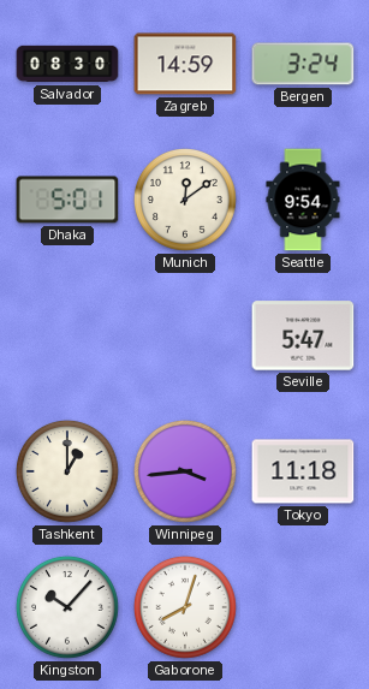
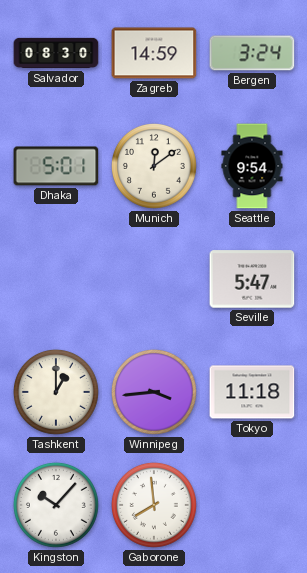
Gaborone: 8:03 -> 7:59
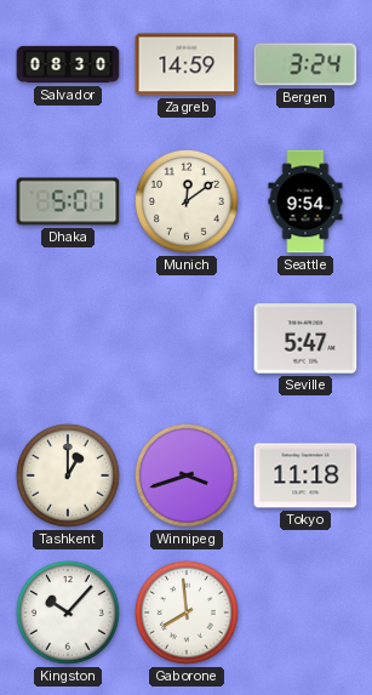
Winnipeg: 3:44 -> 3:42
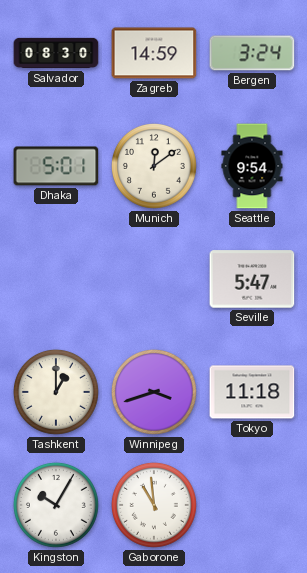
Kingston: 10:07 -> 10:05
Gaborone: 7:59 -> 10:59
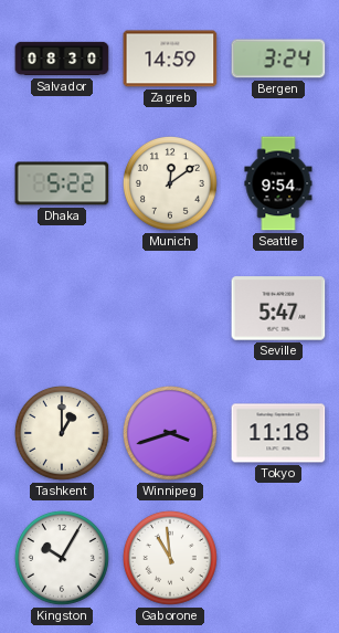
Dhaka: 5:01 -> 5:22
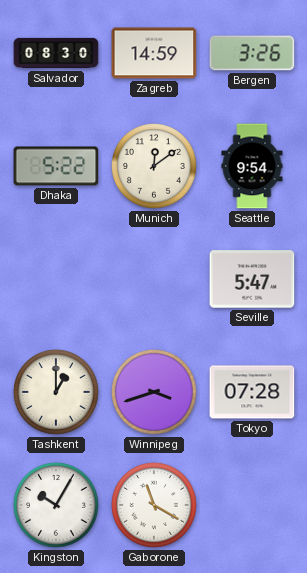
Bergen: 3:24 -> 3:26
Tokyo: 11:18 -> 07:28
Gaborone: 10:59 -> 11:20
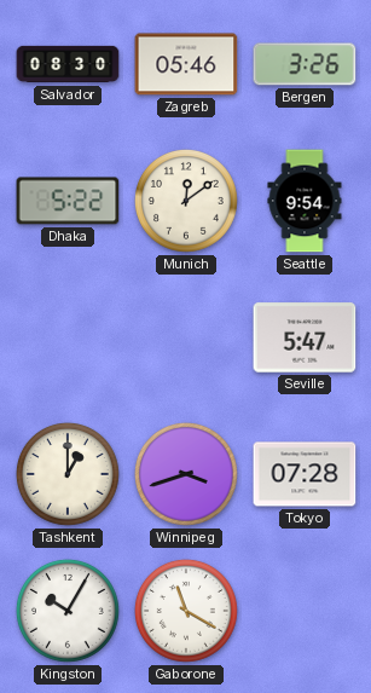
Zagreb: 14:59 -> 05:46
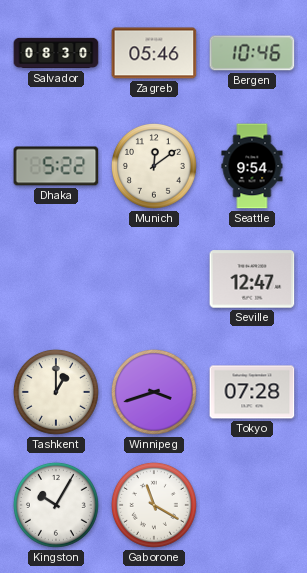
Bergen: 3:26 -> 10:46
Seville: 5:47 -> 12:47
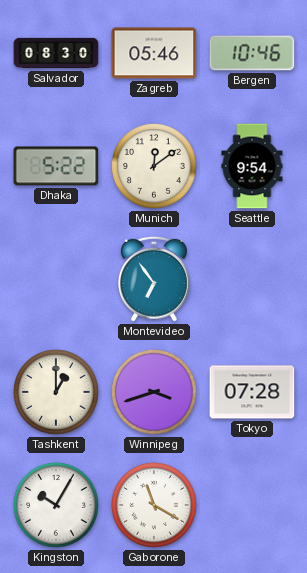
Montevideo: none -> 6:54
Seville: 12:47 -> none
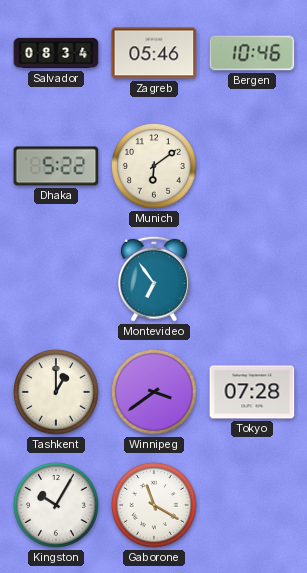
Salvador: 08:30 -> 08:34
Munich: 12:09 -> 6:09
Seattle: 9:54 -> none
Winnipeg: 3:42 -> 3:39
